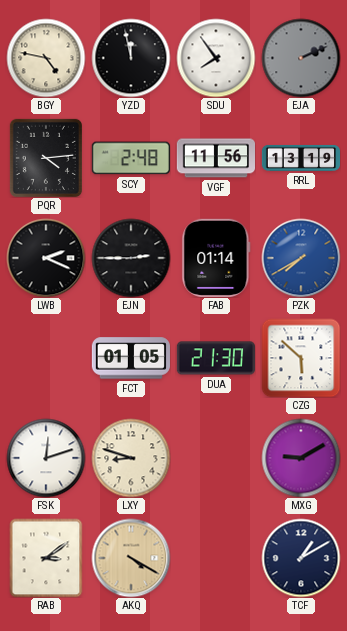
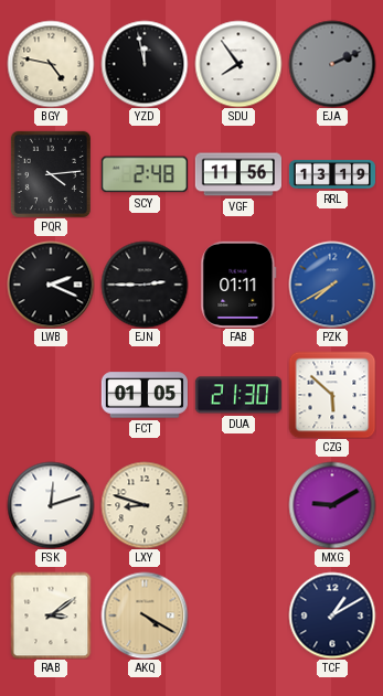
FAB: 01:14 -> 01:11
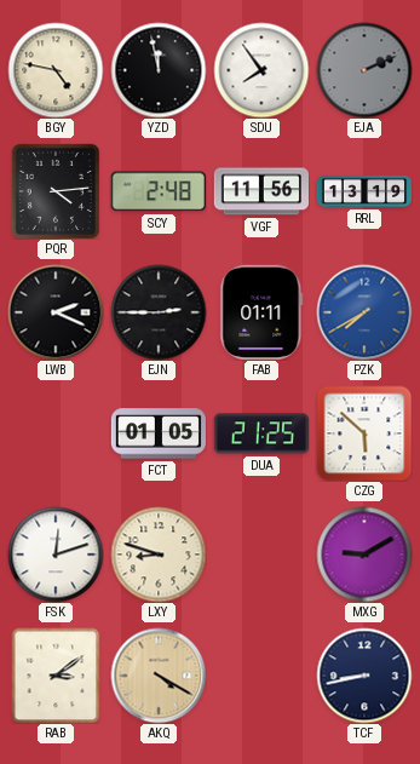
DUA: 21:30 -> 21:25
TCF: 1:10 -> 8:43
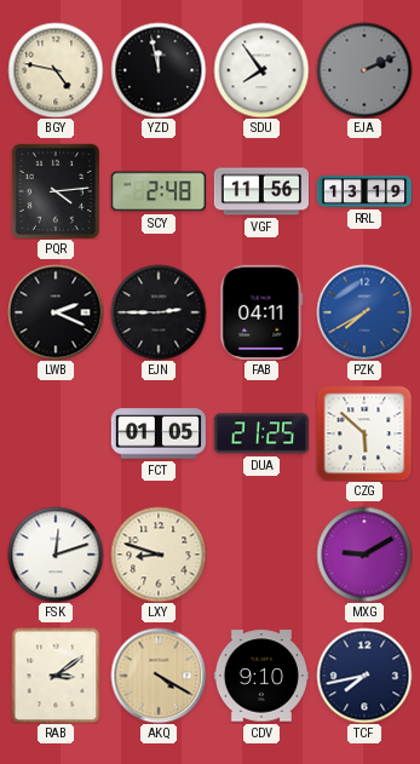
FAB: 01:11 -> 04:11
CDV: none -> 9:10
TCF: 8:43 -> 7:43
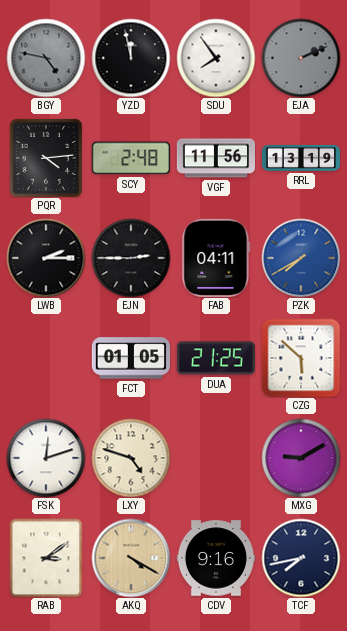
BGY dial: cream -> grey
LWB: 2:19 -> 2:15
LXY: 8:48 -> 4:48
CDV: 9:10 -> 9:16
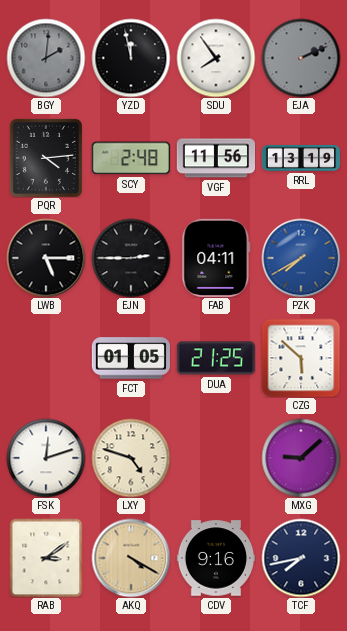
BGY: 4:47 -> 2:01
LWB: 2:15 -> 5:15
MXG: 9:10 -> 9:08
